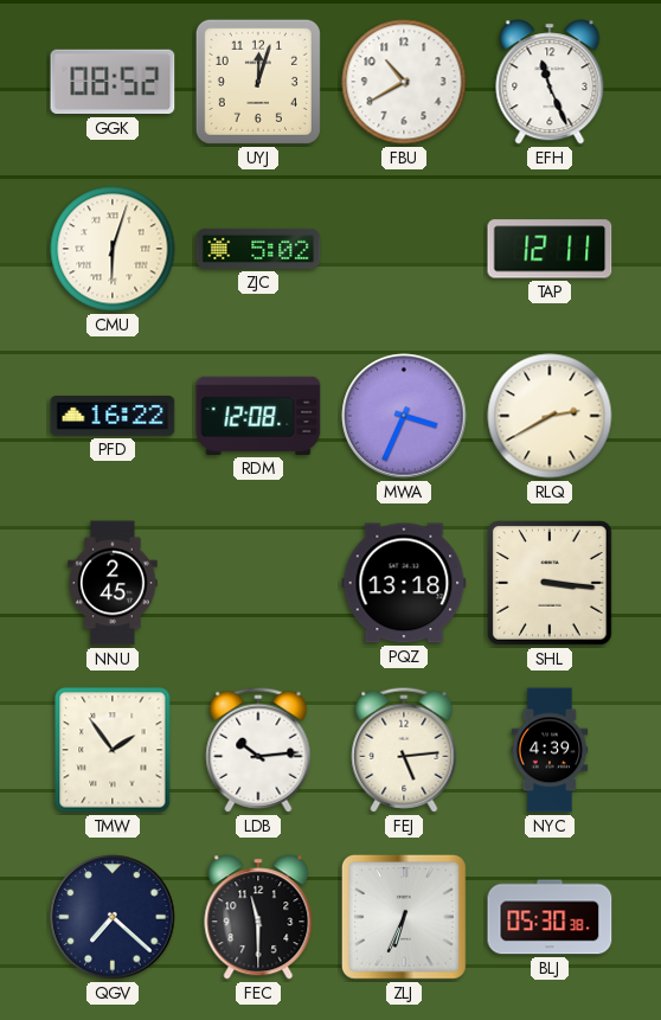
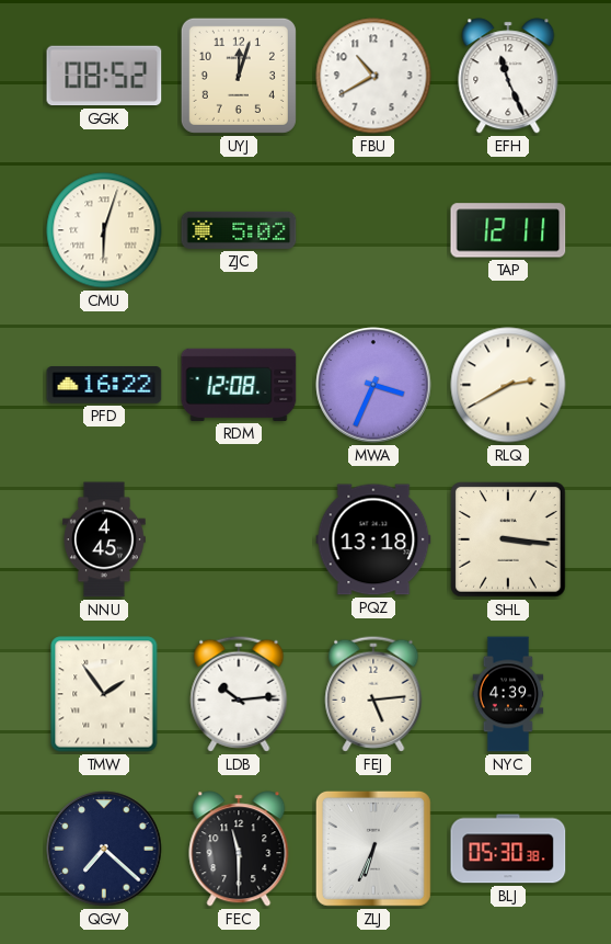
NNU: 2:45 -> 4:45
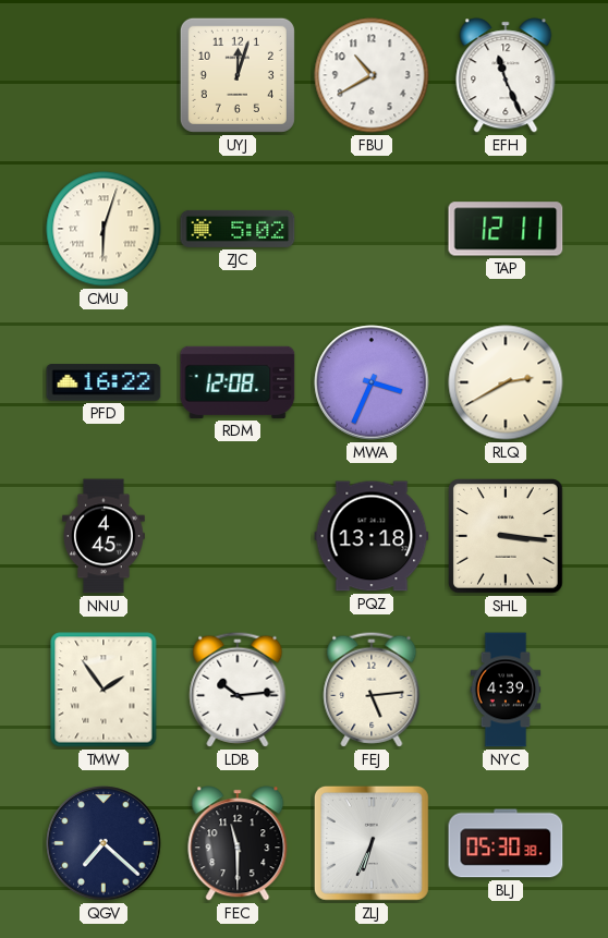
GGK: 08:52 -> none
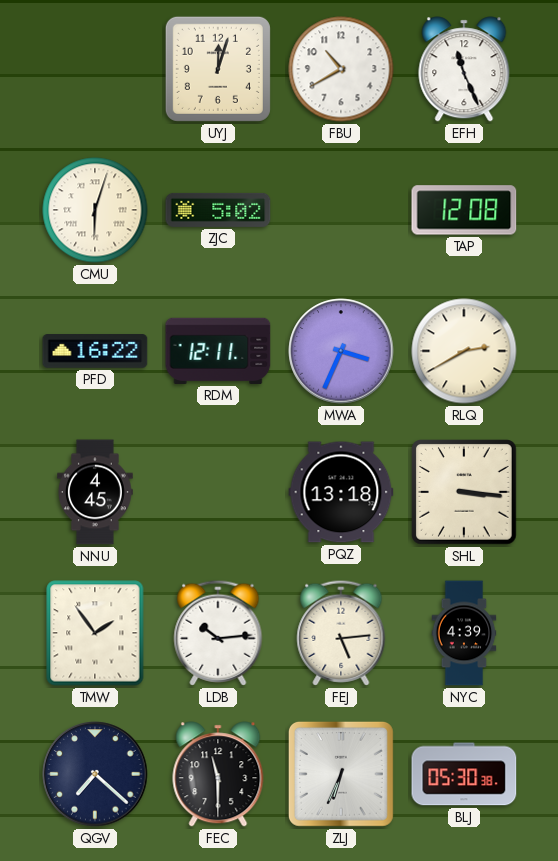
TAP: 12:11 -> 12:08
RDM: 12:08 -> 12:11
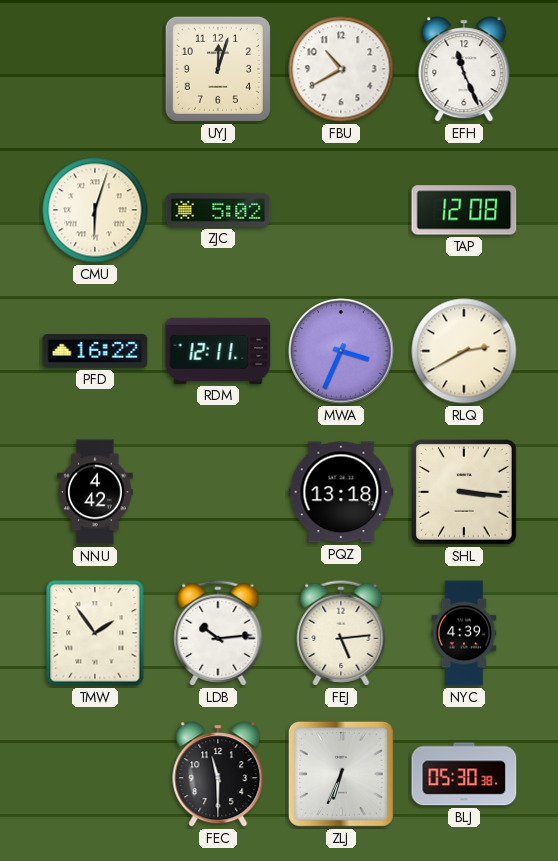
NNU: 4:45 -> 4:42
QGV: 7:22 -> none
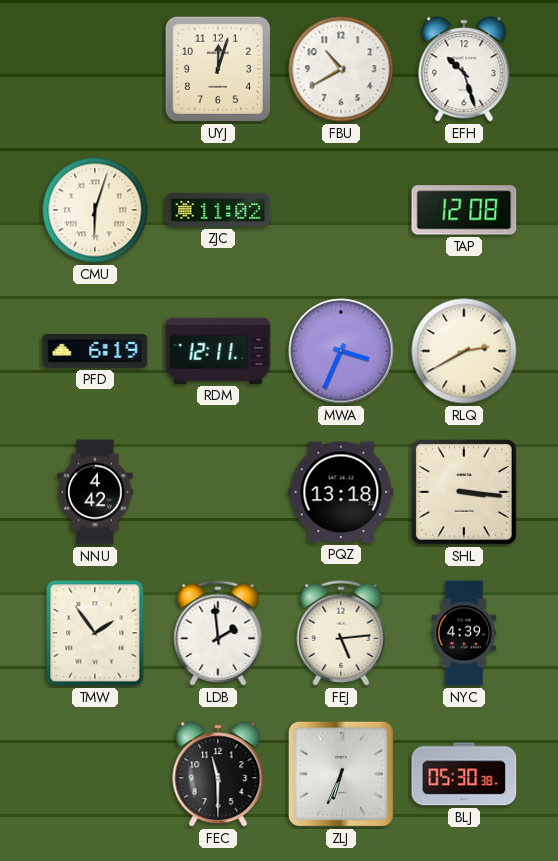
EFH: 11:26 -> 10:27
ZJC: 5:02 -> 11:02
PFD: 16:22 -> 6:19
LDB: 10:14 -> 1:59
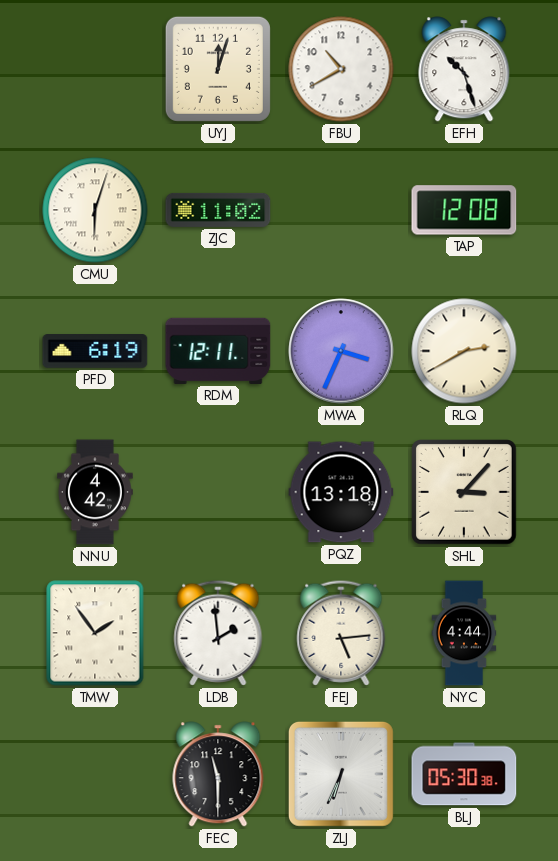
SHL: 3:16 -> 3:07
NYC: 4:39 -> 4:44
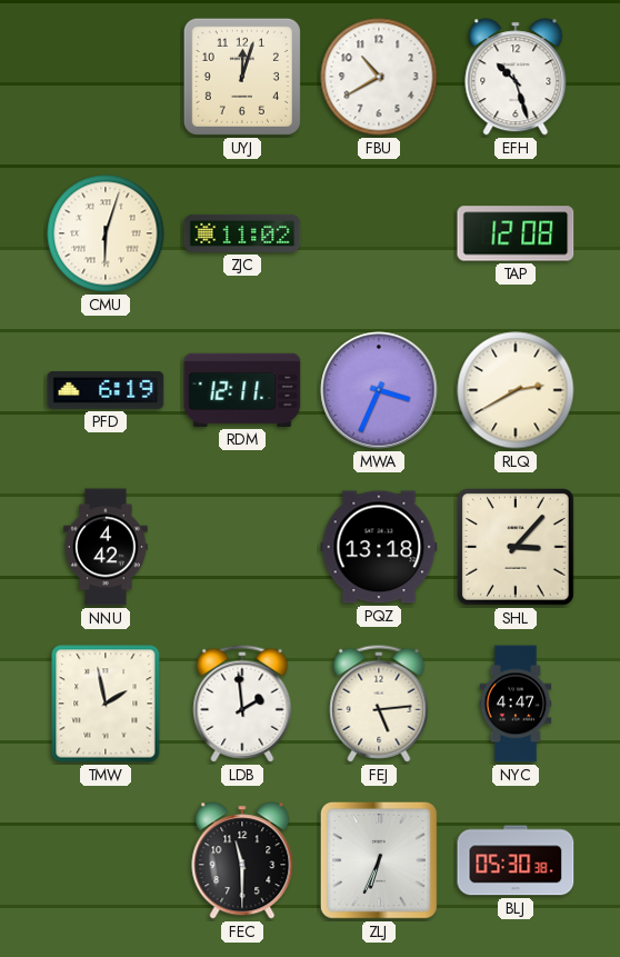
TMW: 1:54 -> 1:58
NYC: 4:44 -> 4:47
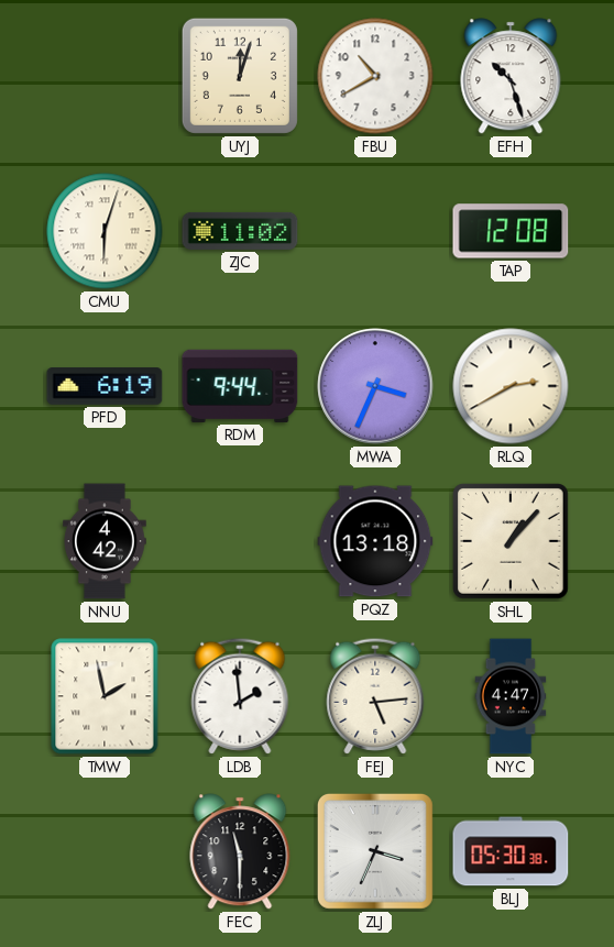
RDM: 12:11 -> 9:44
SHL: 3:07 -> 1:07
ZLJ: 6:34 -> 3:34
